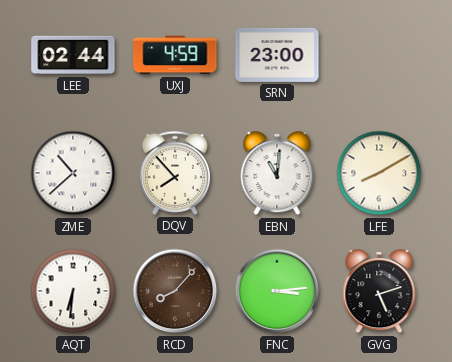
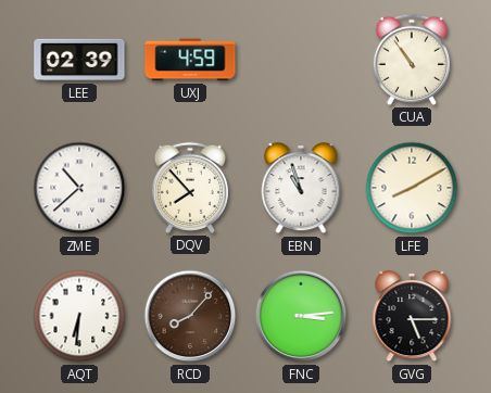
LEE: 02:44 -> 02:39
SRN: 23:00 -> none
CUA: none -> 10:54
EBN: 11:01 -> 10:57
GVG: 5:12 -> 5:15
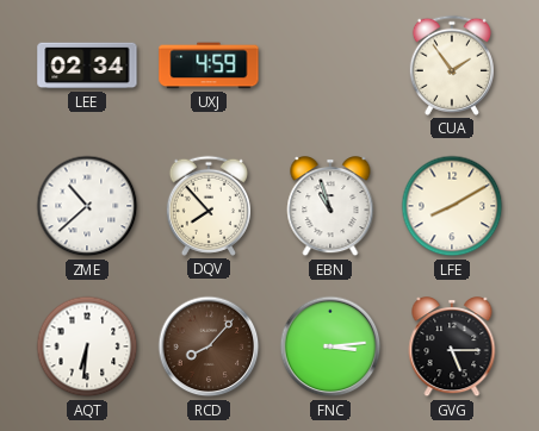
LEE: 02:39 -> 02:34
CUA: 10:54 -> 1:54
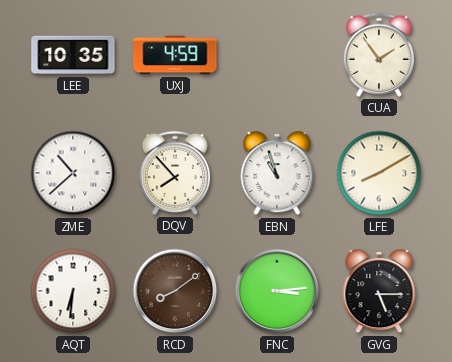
LEE: 02:34 -> 10:35
RCD: 8:07 -> 8:09
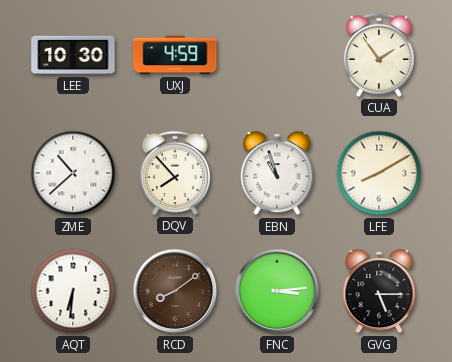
LEE: 10:35 -> 10:30
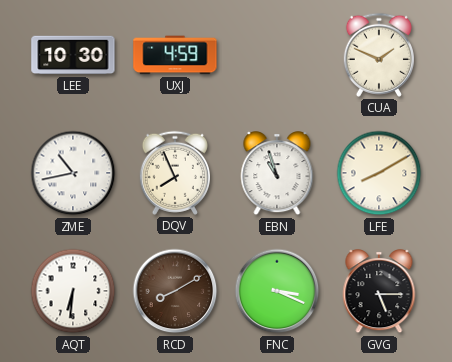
CUA: 1:54 -> 1:49
ZME: 10:38 -> 10:43
DQV: 7:53 -> 7:56
RCD: 8:09 -> 8:10
FNC: 3:14 -> 3:19
